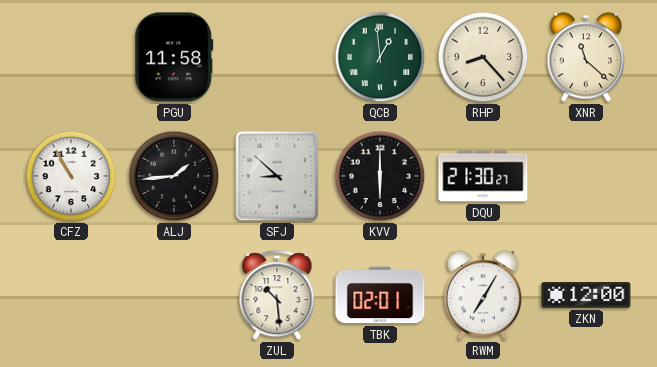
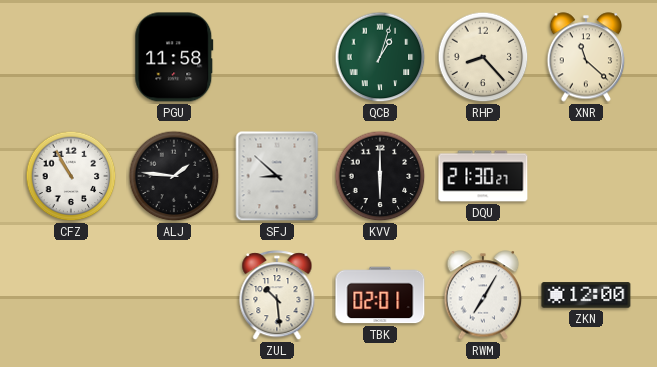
QCB: 12:59 -> 1:03
ALJ: 1:44 -> 1:46
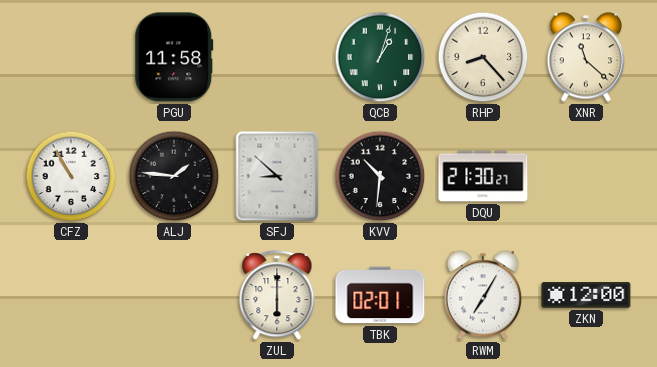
KVV: 6:00 -> 10:31
ZUL: 10:29 -> 6:00
